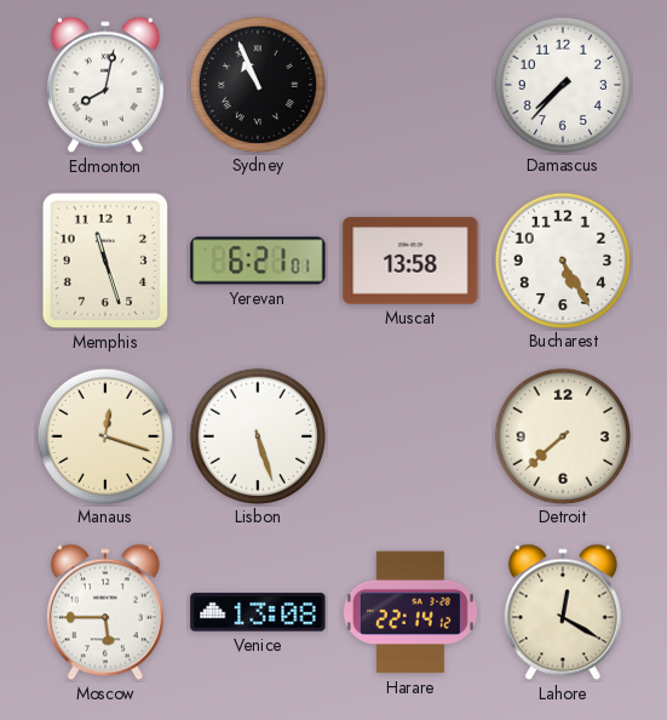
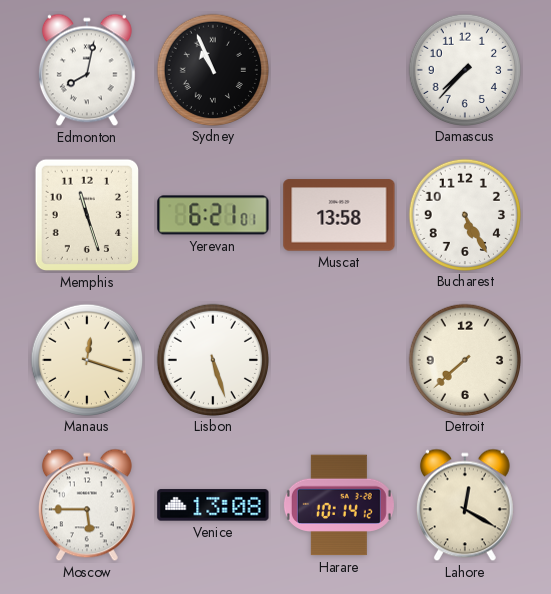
Harare: 22:14 -> 10:14
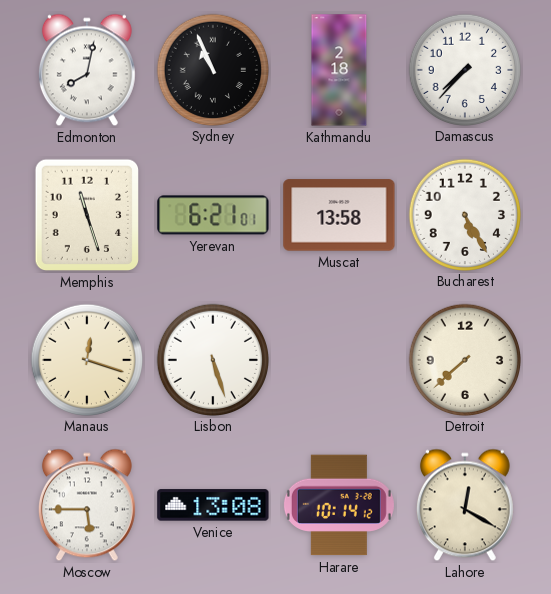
Kathmandu: none -> 2:18
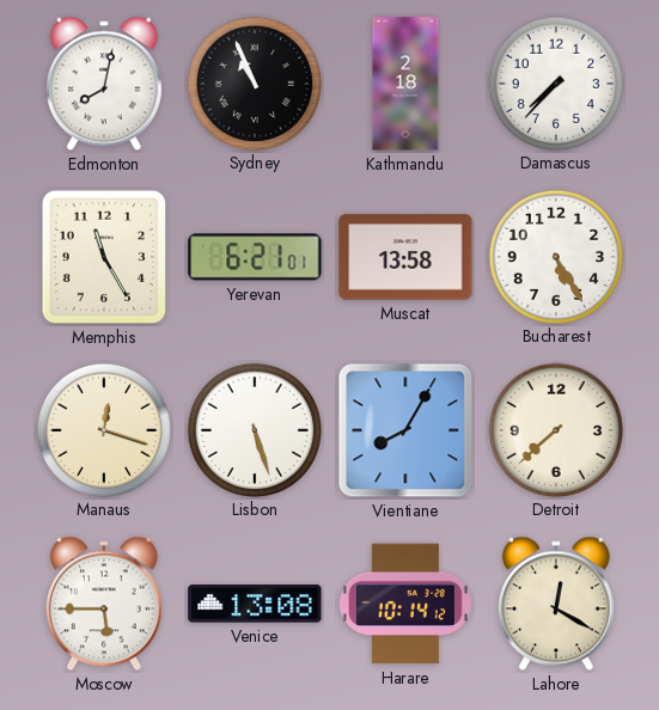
Memphis: 11:27 -> 11:25
Vientiane: none -> 8:05
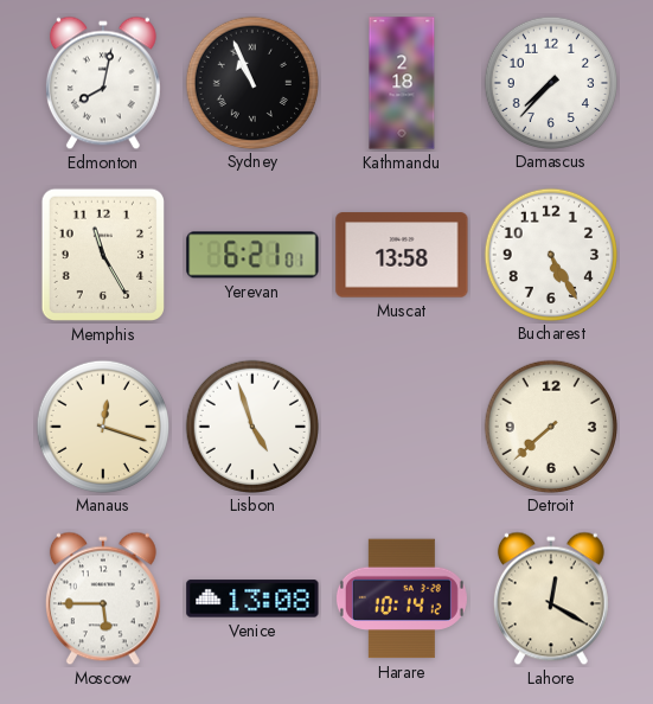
Lisbon: 5:27 -> 4:57
Vientiane: 8:05 -> none
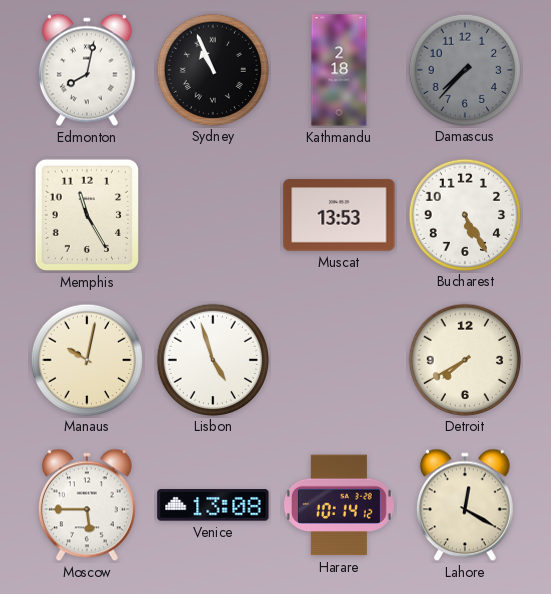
Damascus dial: white -> grey
Yerevan: 6:21 -> none
Muscat: 13:58 -> 13:53
Manaus: 12:18 -> 10:02
Detroit: 7:38 -> 7:40
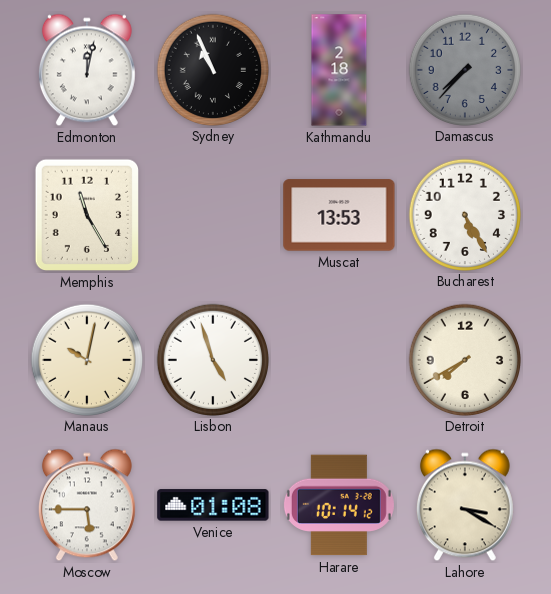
Edmonton: 8:02 -> 12:02
Venice: 13:08 -> 01:08
Lahore: 12:20 -> 3:20
